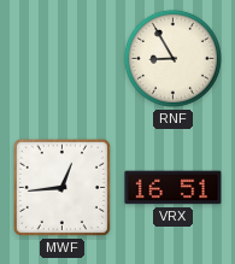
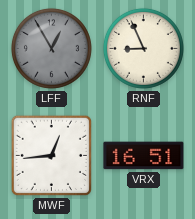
LFF: none -> 12:55
RNF: 8:55 -> 8:56
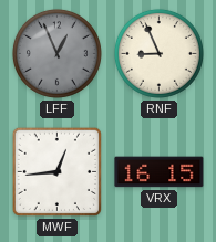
LFF: 12:55 -> 12:56
VRX: 16:51 -> 16:15
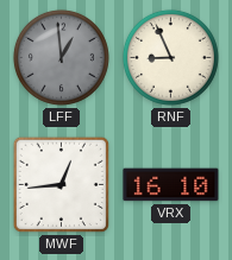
LFF: 12:56 -> 12:59
VRX: 16:15 -> 16:10
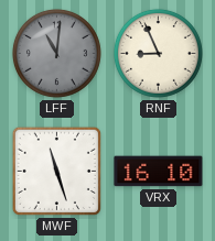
LFF: 12:59 -> 11:01
MWF: 12:44 -> 11:27
